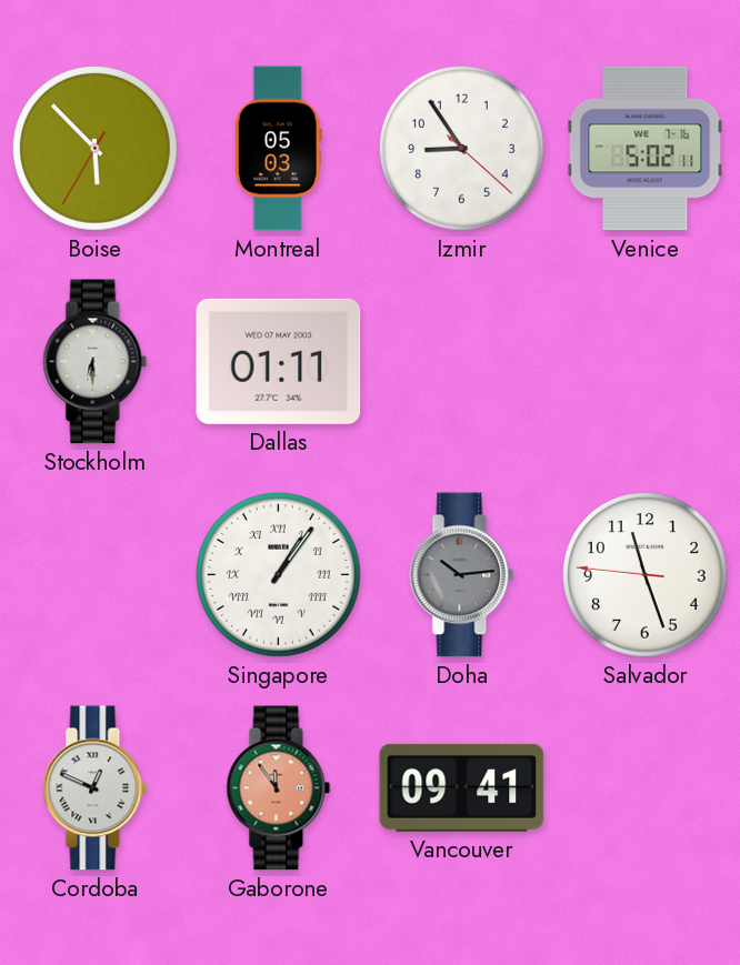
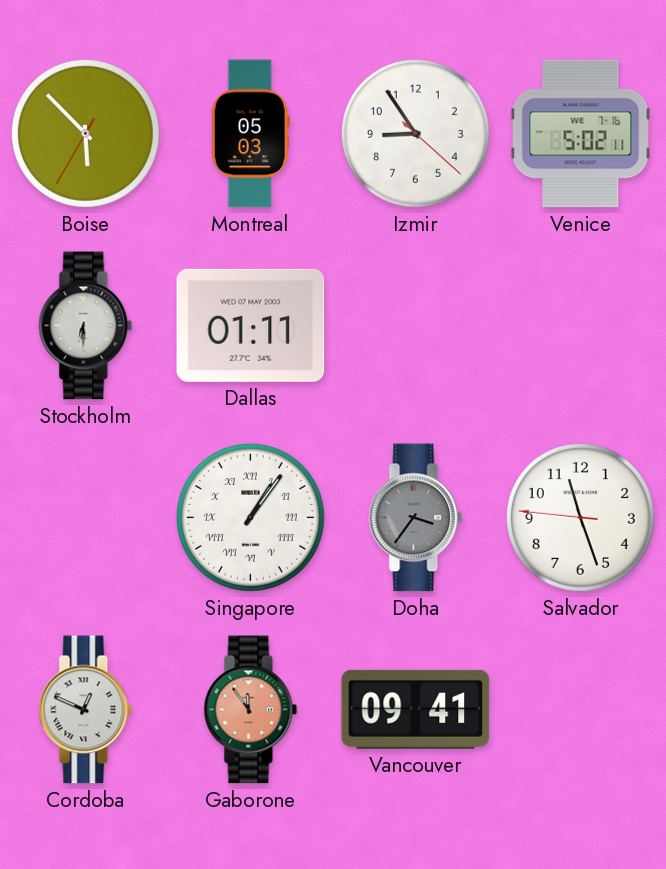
Doha: 10:14 -> 3:36
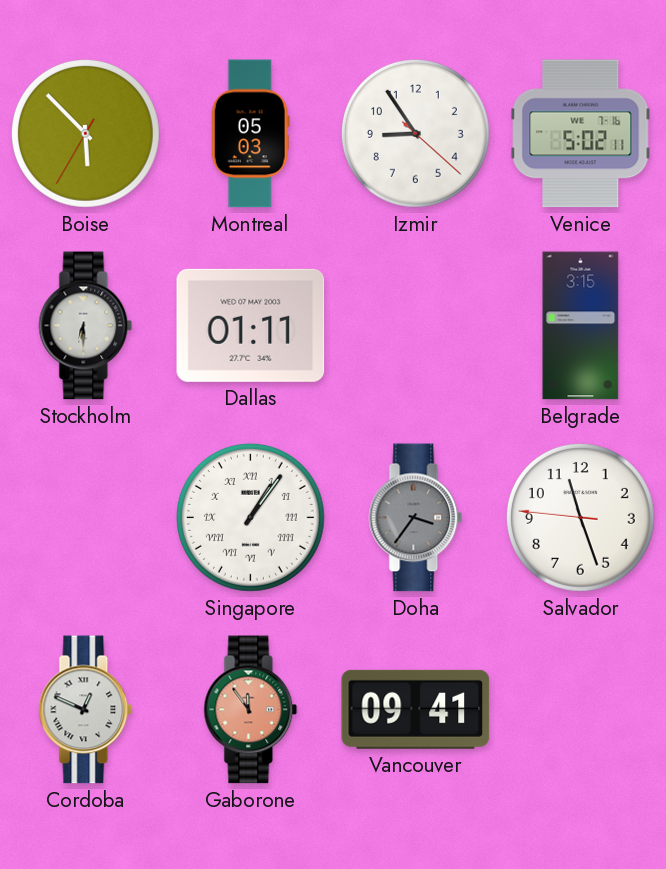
Belgrade: none -> 3:15
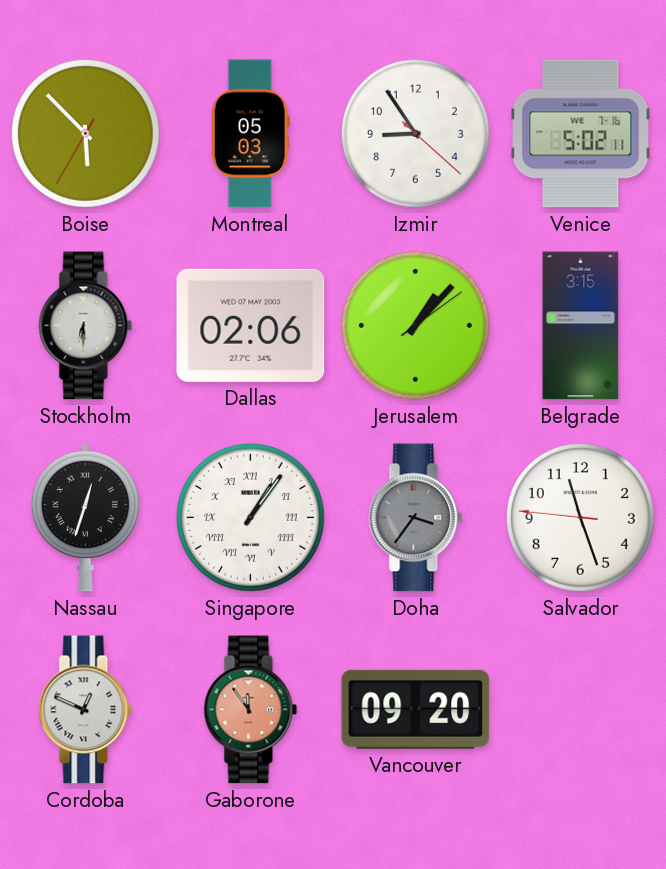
Dallas: 01:11 -> 02:06
Jerusalem: none -> 1:07
Nassau: none -> 12:33
Vancouver: 09:41 -> 09:20
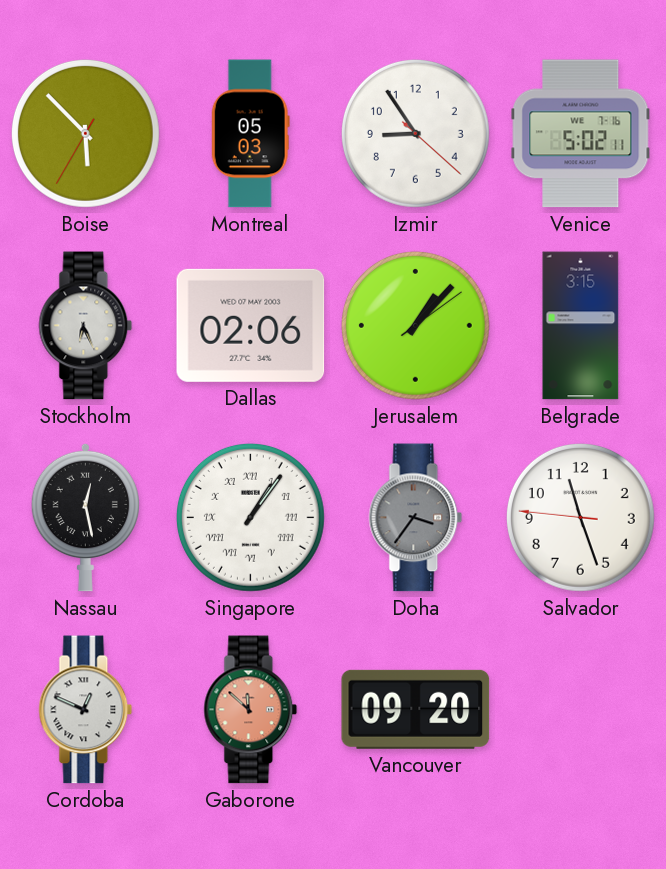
Stockholm: 6:30 -> 6:26
Nassau: 12:33 -> 12:28
Gaborone: 11:54 -> 11:52
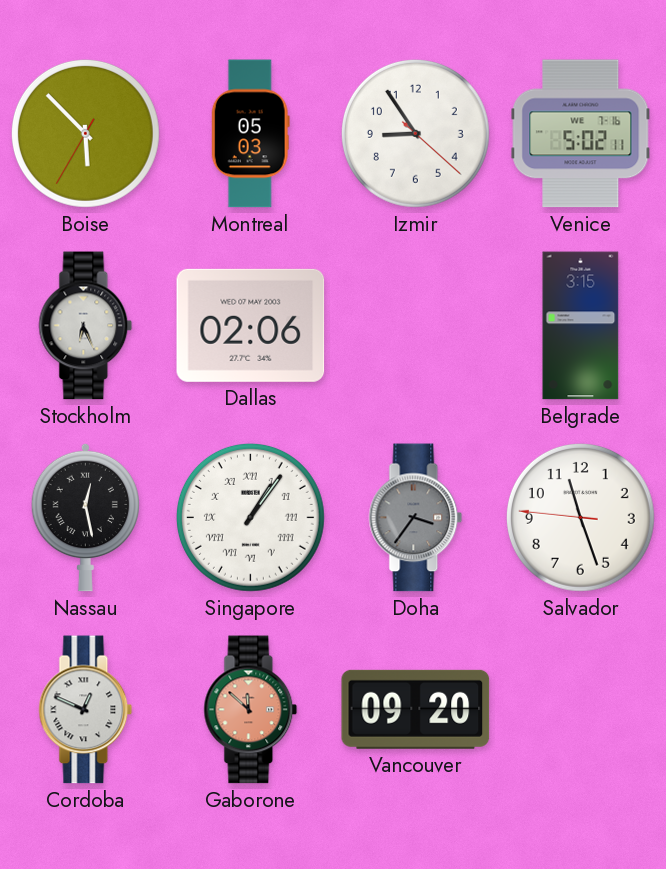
Jerusalem: 1:07 -> none
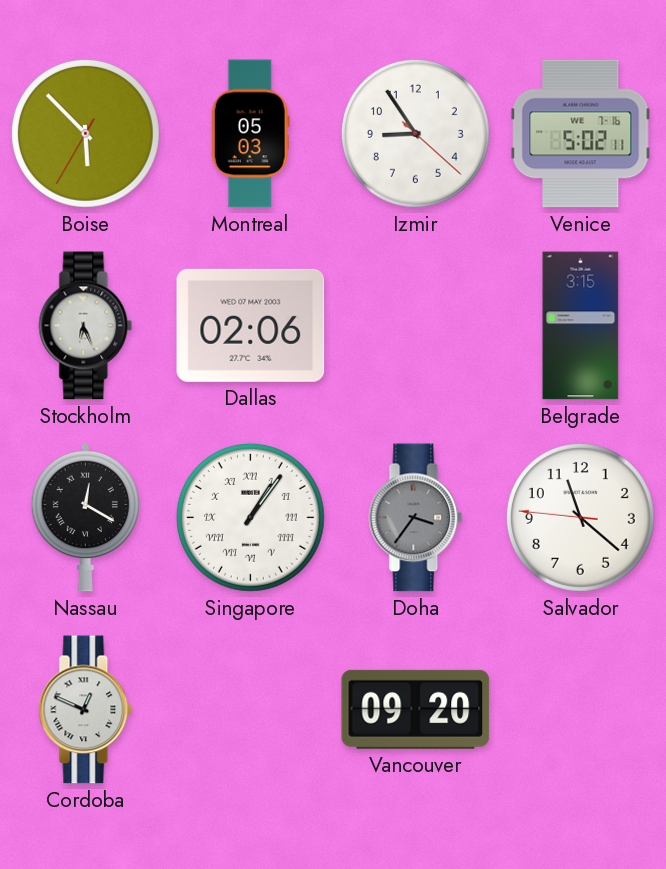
Nassau: 12:28 -> 12:20
Salvador: 11:26 -> 11:21
Gaborone: 11:52 -> none
